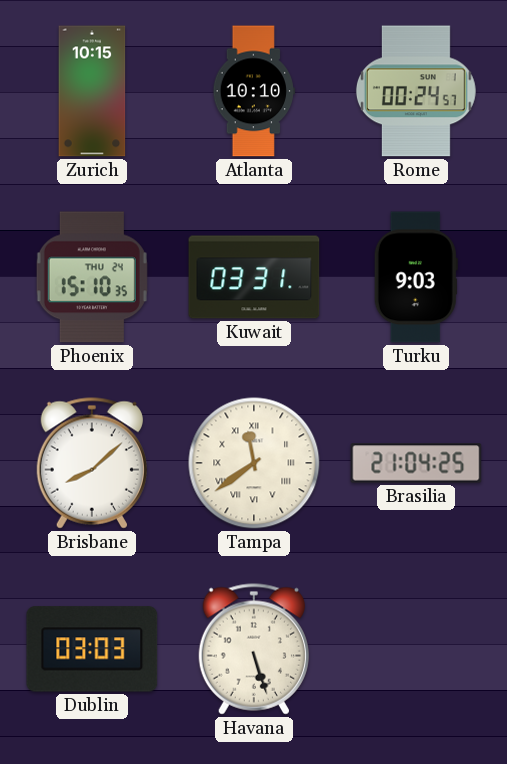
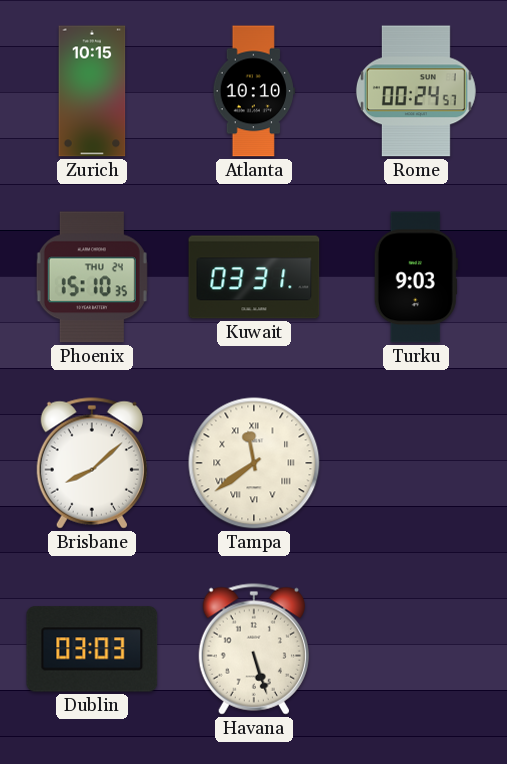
Brasilia: 21:04 -> none
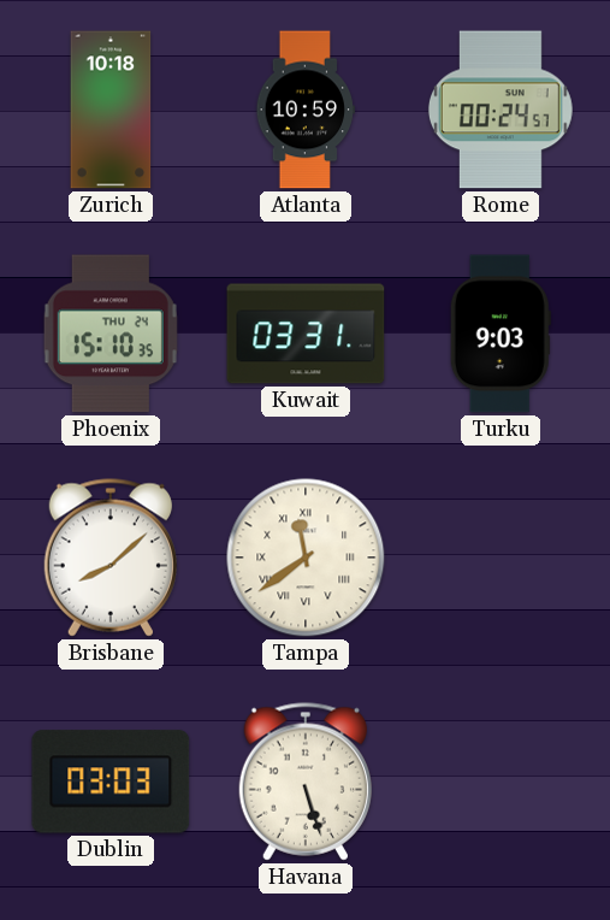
Zurich: 10:15 -> 10:18
Atlanta: 10:10 -> 10:59
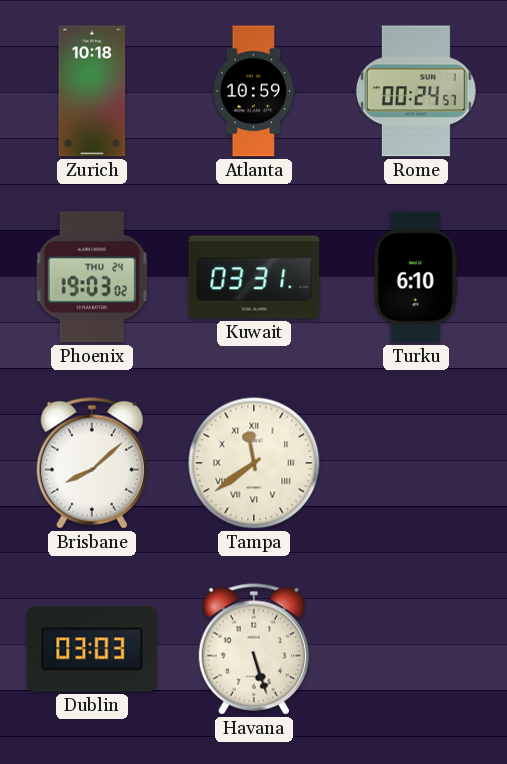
Phoenix: 15:10 -> 19:03
Turku: 9:03 -> 6:10
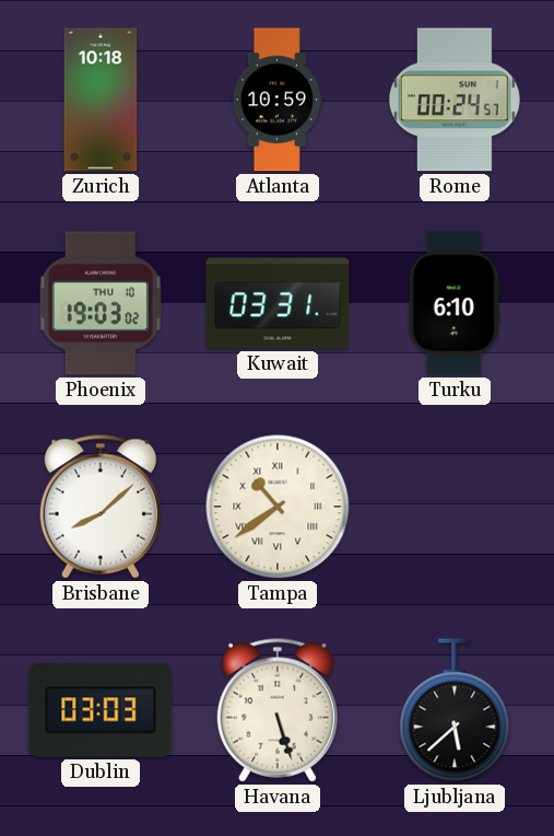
Phoenix date: THU 24 -> THU 10
Tampa: 11:39 -> 10:39
Ljubljana: none -> 5:38
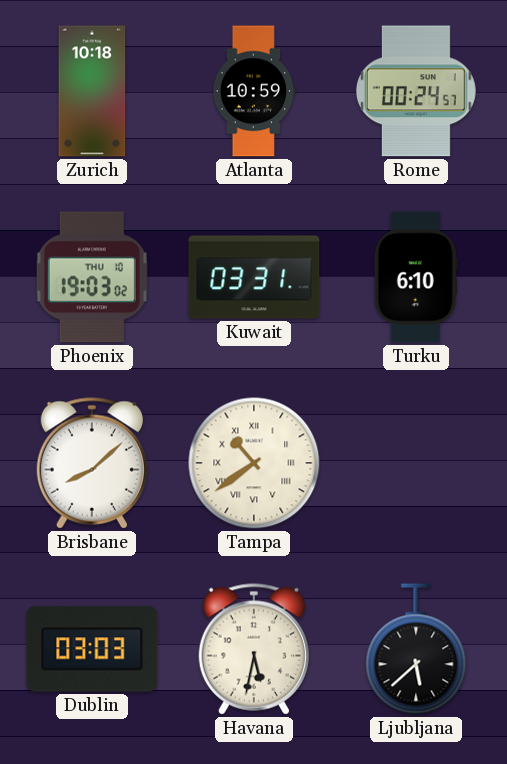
Havana: 5:27 -> 5:32
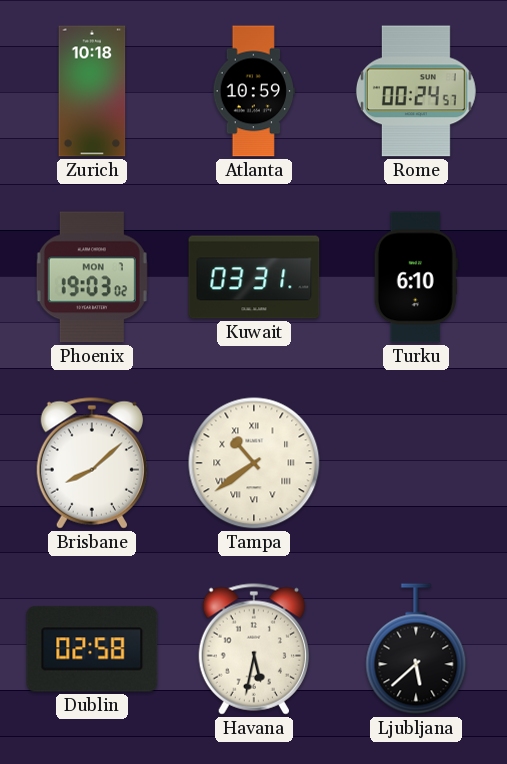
Phoenix date: THU 10 -> MON 7
Dublin: 03:03 -> 02:58
